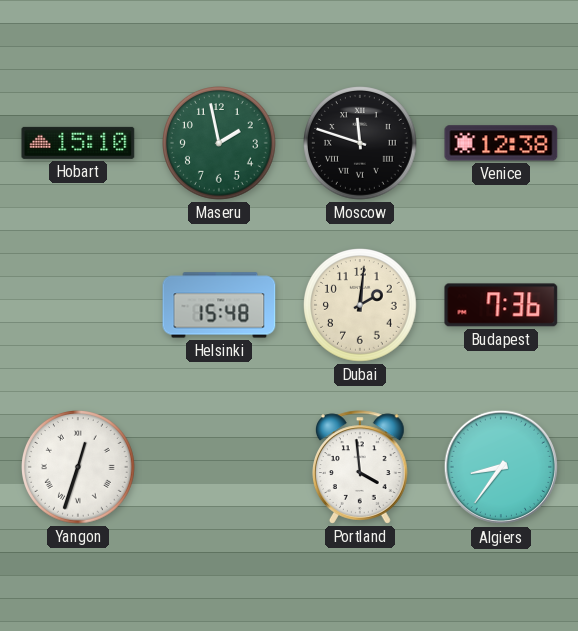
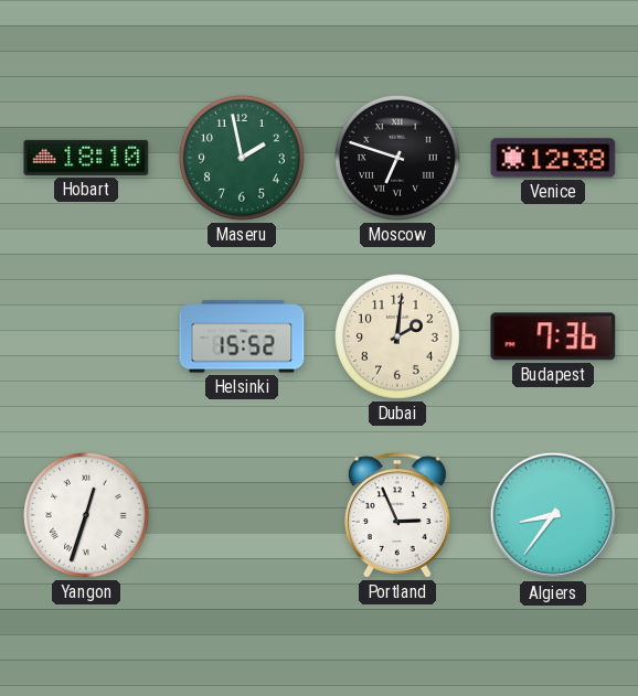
Hobart: 15:10 -> 18:10
Moscow: 11:48 -> 6:48
Helsinki: 15:48 -> 15:52
Portland: 3:59 -> 2:56
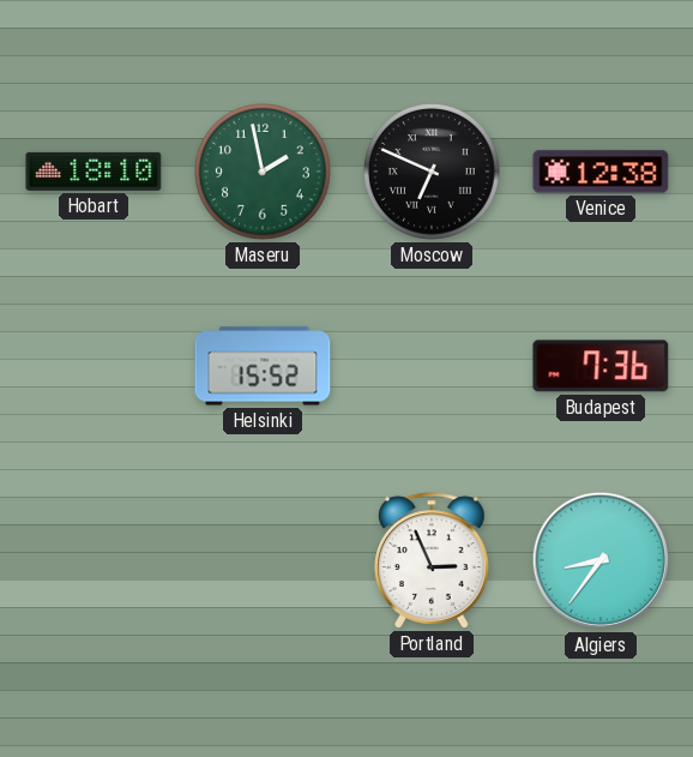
Moscow: 6:48 -> 6:49
Dubai: 2:01 -> none
Yangon: 12:33 -> none
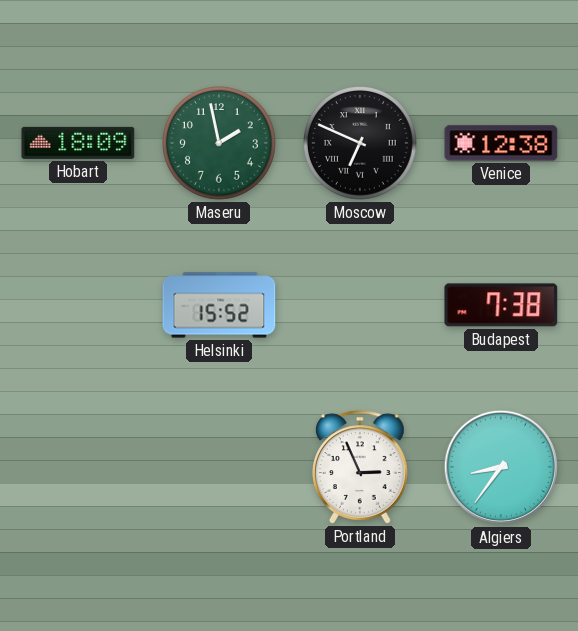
Hobart: 18:10 -> 18:09
Budapest: 7:36 -> 7:38
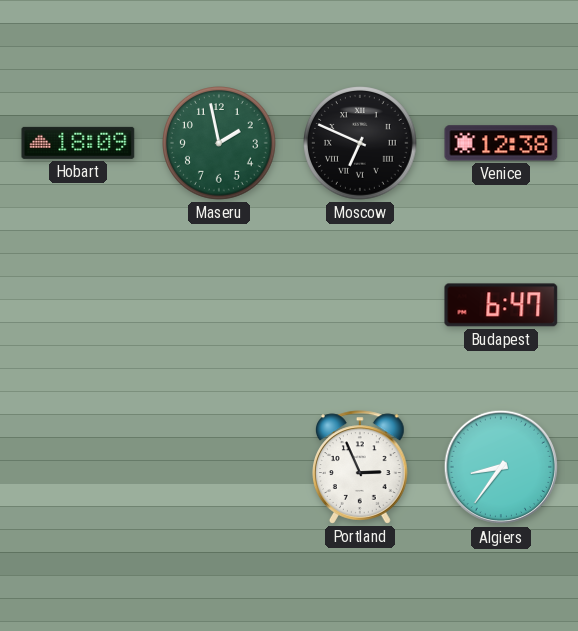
Helsinki: 15:52 -> none
Budapest: 7:38 -> 6:47
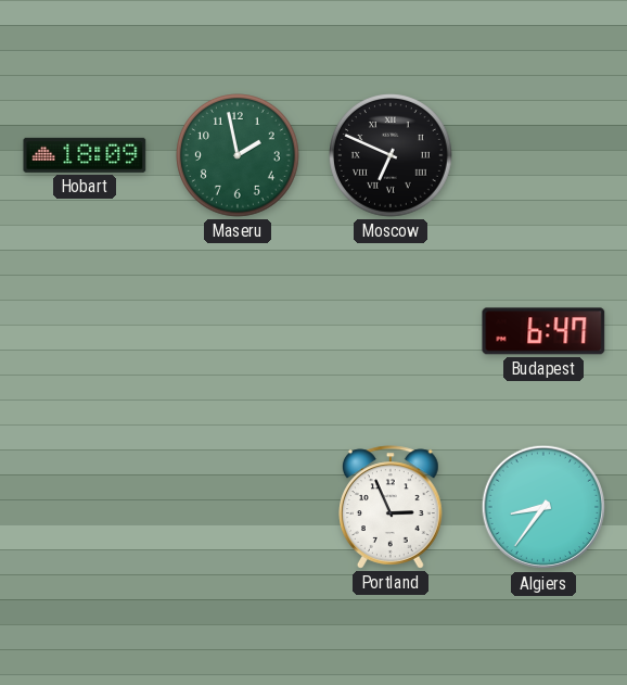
Venice: 12:38 -> none
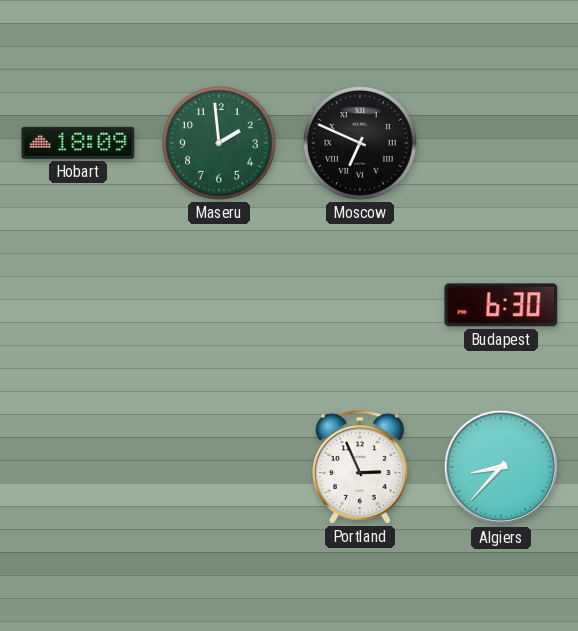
Maseru: 1:58 -> 1:59
Budapest: 6:47 -> 6:30
Algiers: 8:36 -> 8:37
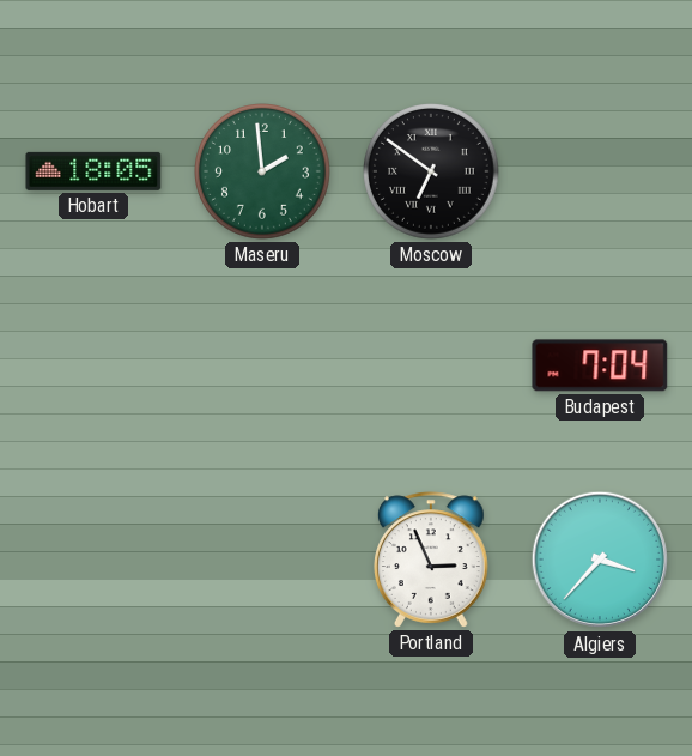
Hobart: 18:09 -> 18:05
Moscow: 6:49 -> 6:51
Budapest: 6:30 -> 7:04
Algiers: 8:37 -> 3:37
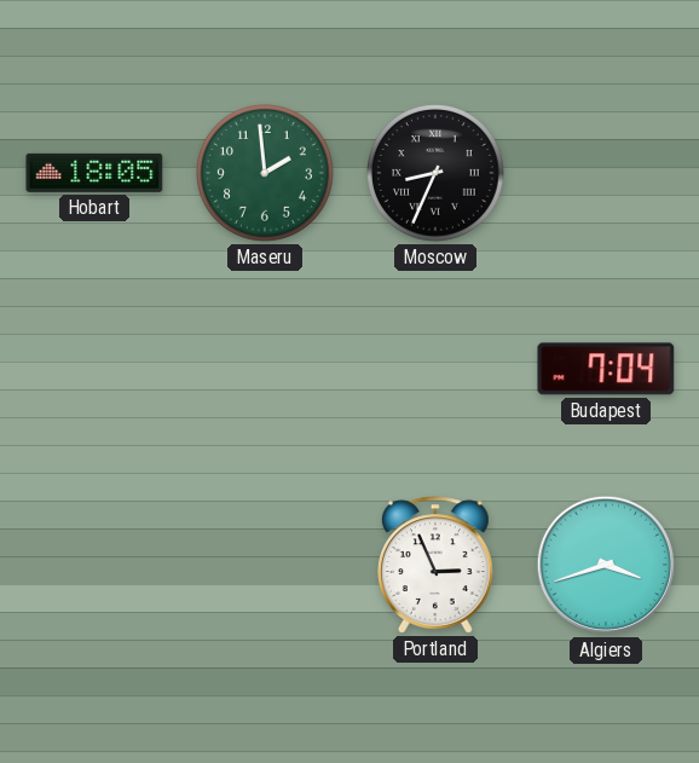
Moscow: 6:51 -> 8:34
Algiers: 3:37 -> 3:42
